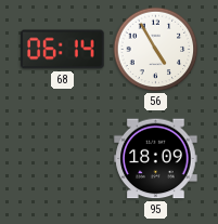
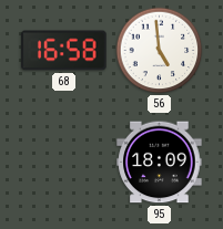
68: 06:14 -> 16:58
56: 4:55 -> 4:59
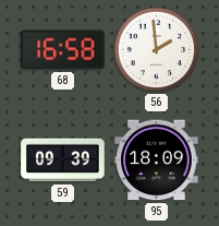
56: 4:59 -> 1:59
59: none -> 09:39
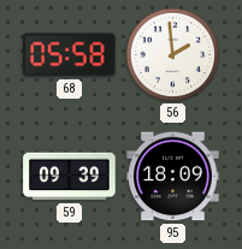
68: 16:58 -> 05:58
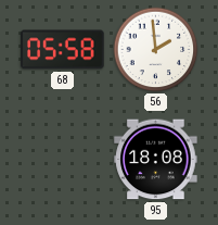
59: 09:39 -> none
95: 18:09 -> 18:08
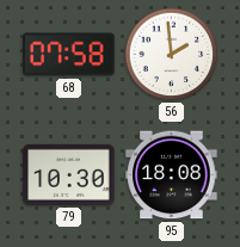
68: 05:58 -> 07:58
79: none -> 10:30
